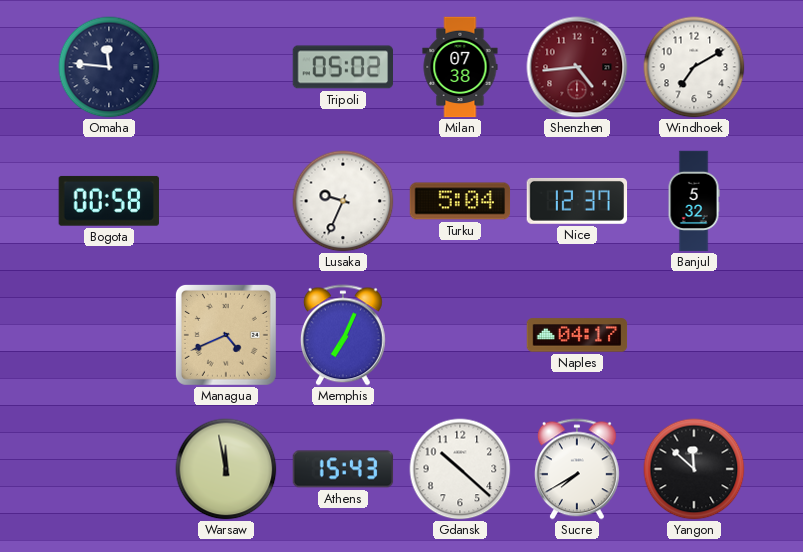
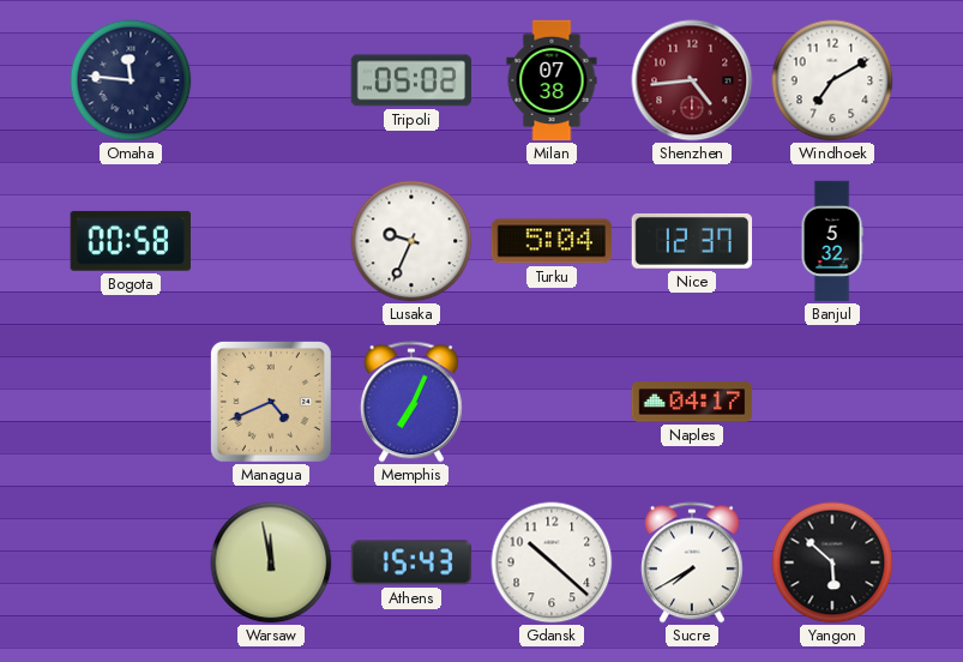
Yangon: 11:52 -> 5:52
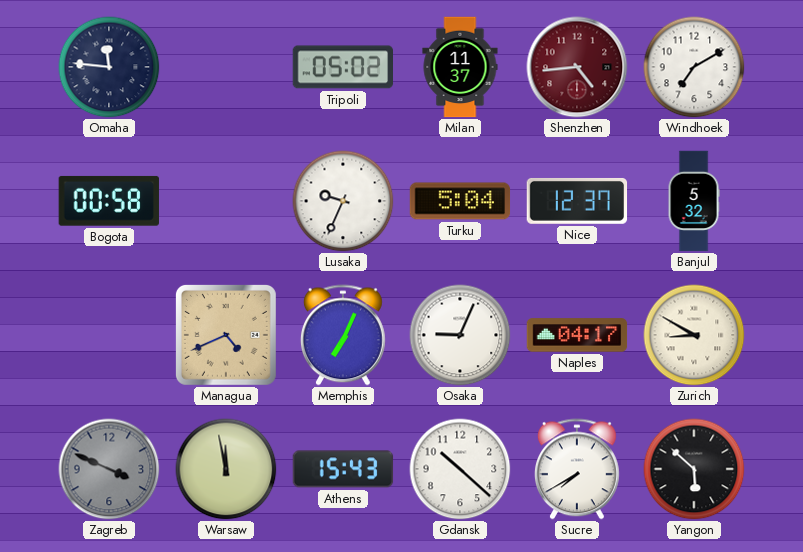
Milan: 07:38 -> 11:37
Osaka: none -> 9:04
Zurich: none -> 8:50
Zagreb: none -> 3:49
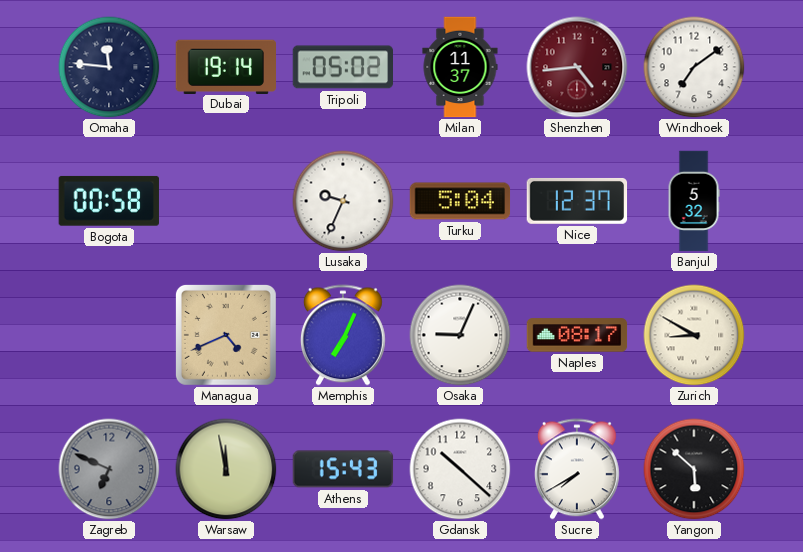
Dubai: none -> 19:14
Windhoek: 7:10 -> 7:09
Naples: 04:17 -> 08:17
Zagreb: 3:49 -> 6:49
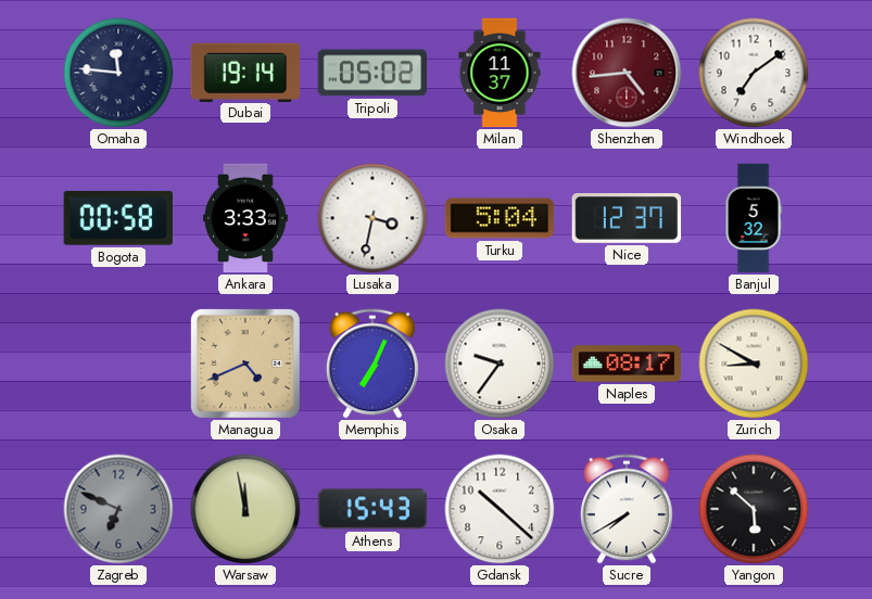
Ankara: none -> 3:33
Lusaka: 9:34 -> 3:32
Osaka: 9:04 -> 9:36
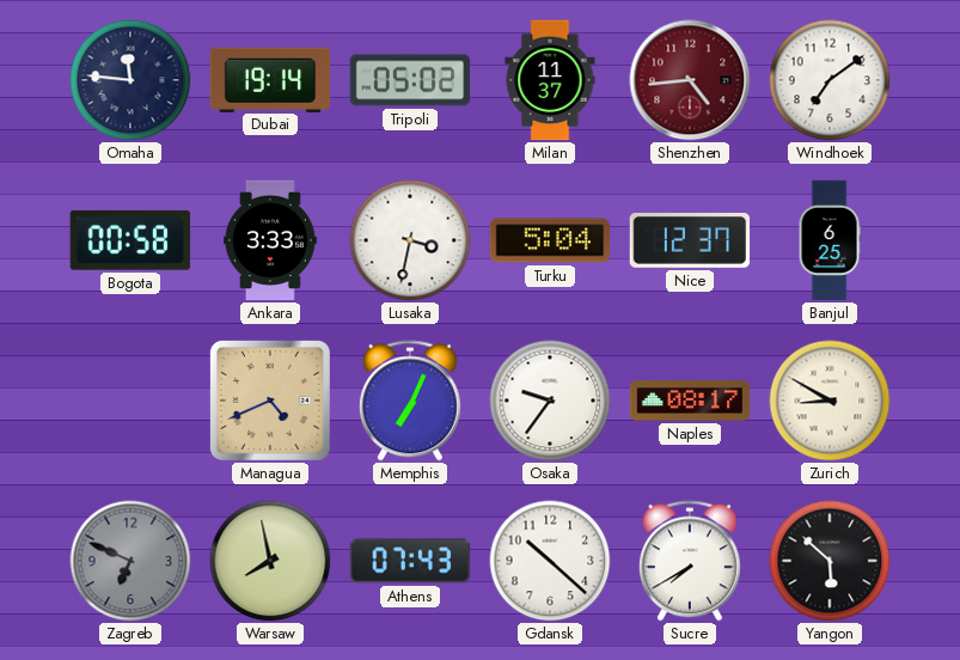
Banjul: 5:32 -> 6:25
Warsaw: 11:58 -> 7:58
Athens: 15:43 -> 07:43
